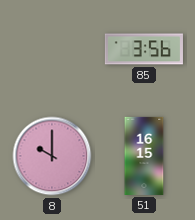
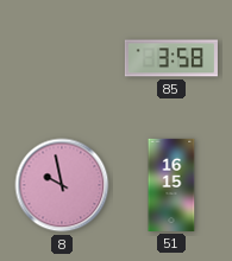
85: 3:56 -> 3:58
8: 10:00 -> 9:58
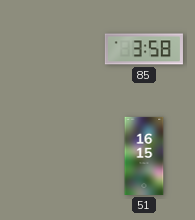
8: 9:58 -> none
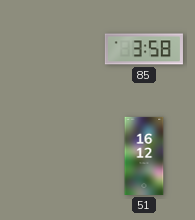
51: 16:15 -> 16:12
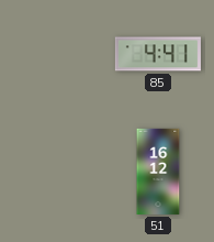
85: 3:58 -> 4:41
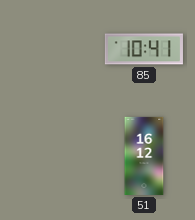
85: 4:41 -> 10:41
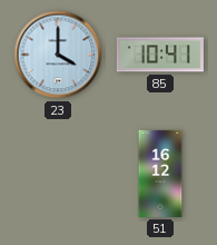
23: none -> 4:00
